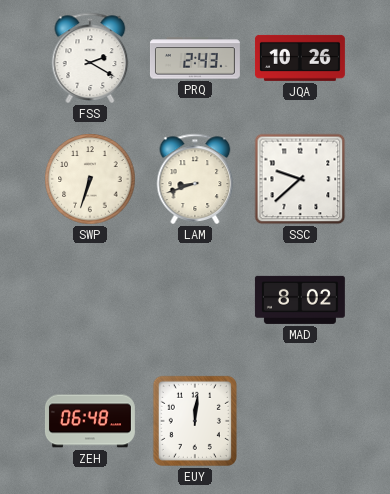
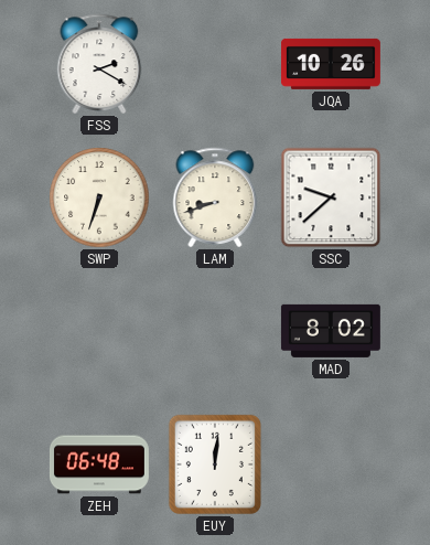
PRQ: 2:43 -> none
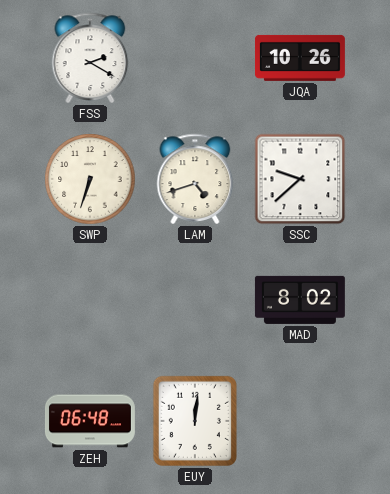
LAM: 8:42 -> 4:42
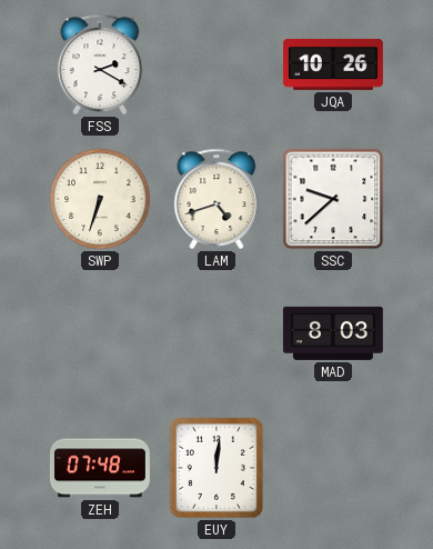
MAD: 8:02 -> 8:03
ZEH: 06:48 -> 07:48
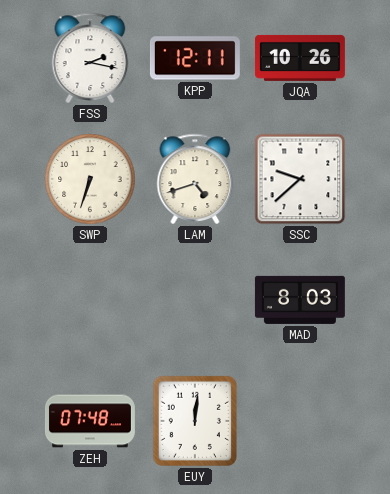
FSS: 2:20 -> 2:17
KPP: none -> 12:11
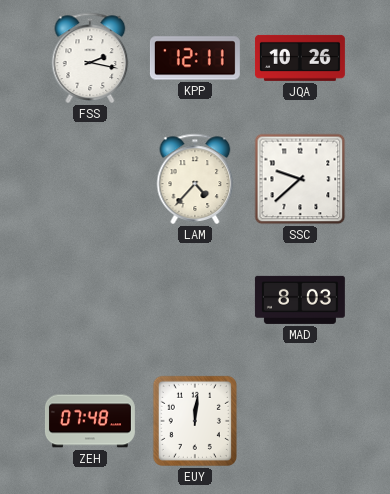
SWP: 6:33 -> none
LAM: 4:42 -> 4:37
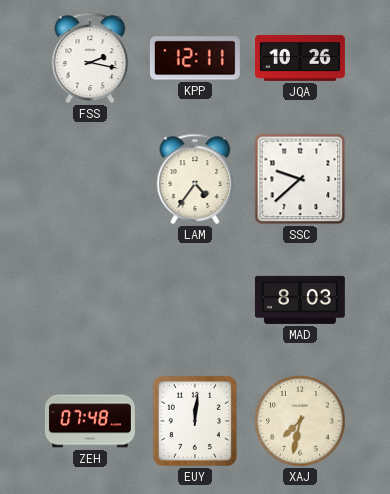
LAM: 4:37 -> 4:36
XAJ: none -> 7:32
